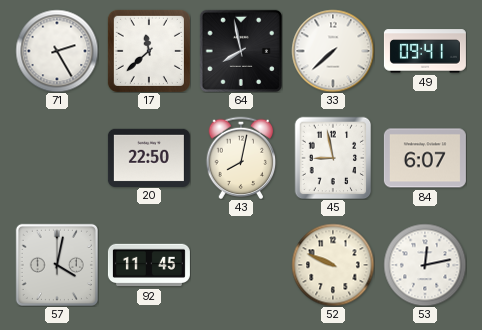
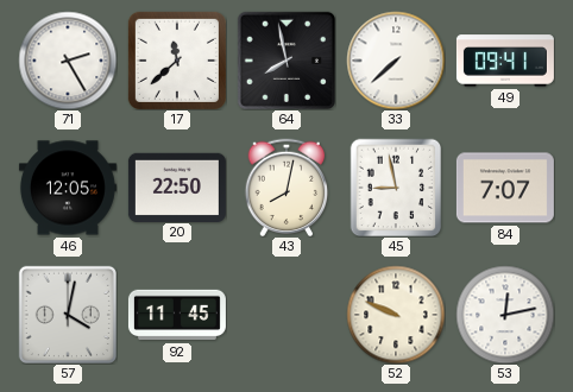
46: none -> 12:05
84: 6:07 -> 7:07
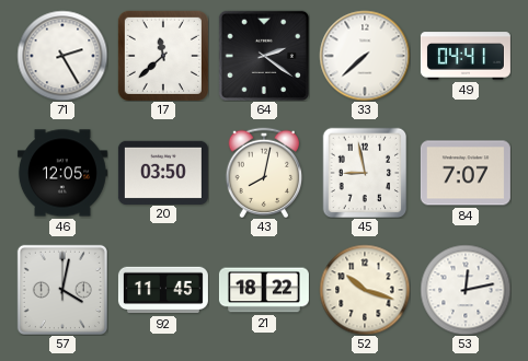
64: 7:58 -> 2:21
49: 09:41 -> 04:41
20: 22:50 -> 03:50
21: none -> 18:22
52: 9:49 -> 10:18
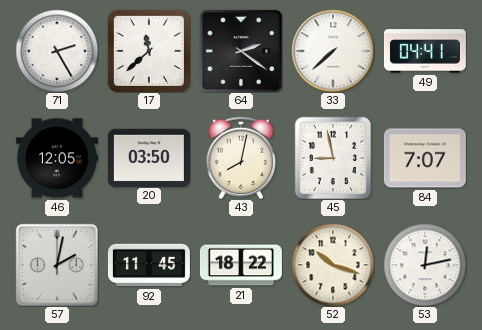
57: 4:02 -> 2:02
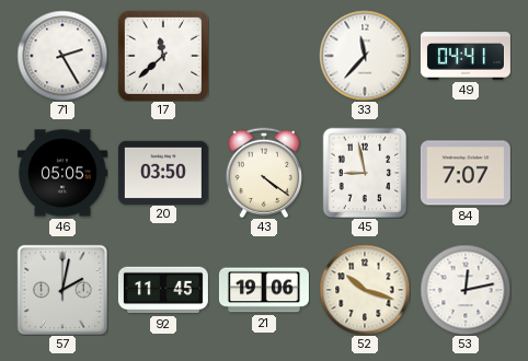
64: 2:21 -> none
33: 7:38 -> 11:37
46: 12:05 -> 05:05
43: 8:02 -> 4:21
21: 18:22 -> 19:06
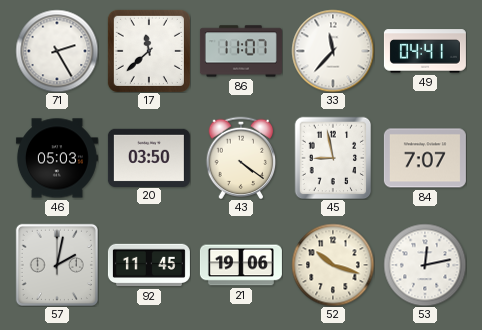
86: none -> 11:07
46: 05:05 -> 05:03
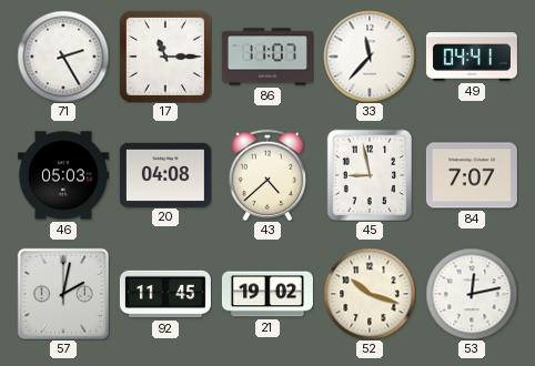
17: 11:38 -> 11:15
20: 03:50 -> 04:08
43: 4:21 -> 4:38
21: 19:06 -> 19:02
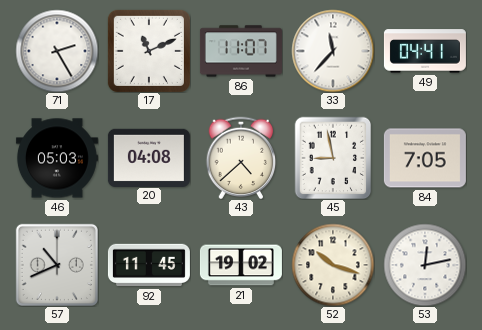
17: 11:15 -> 11:11
84: 7:07 -> 7:05
57: 2:02 -> 10:41
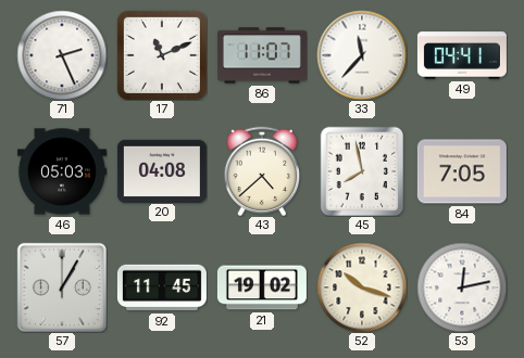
71: 2:25 -> 2:26
45: 8:58 -> 7:58
57: 10:41 -> 1:05
